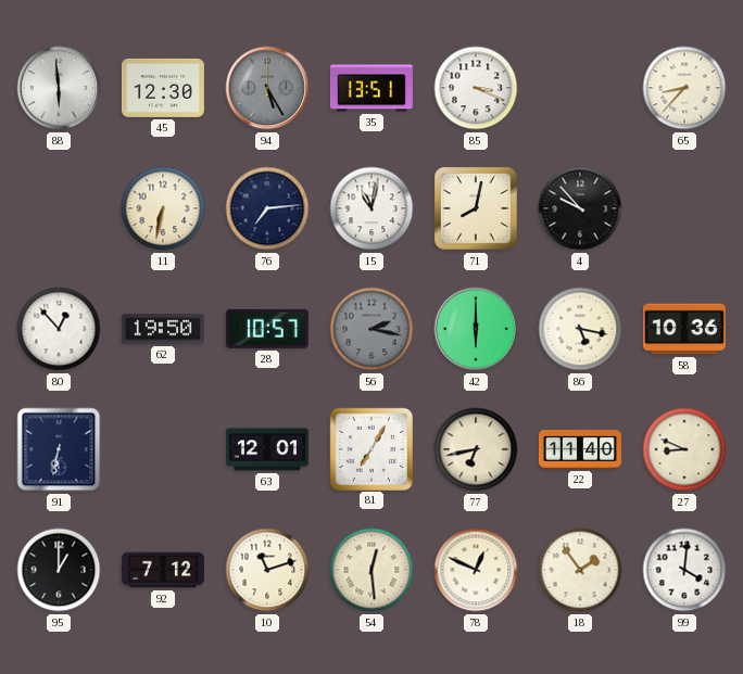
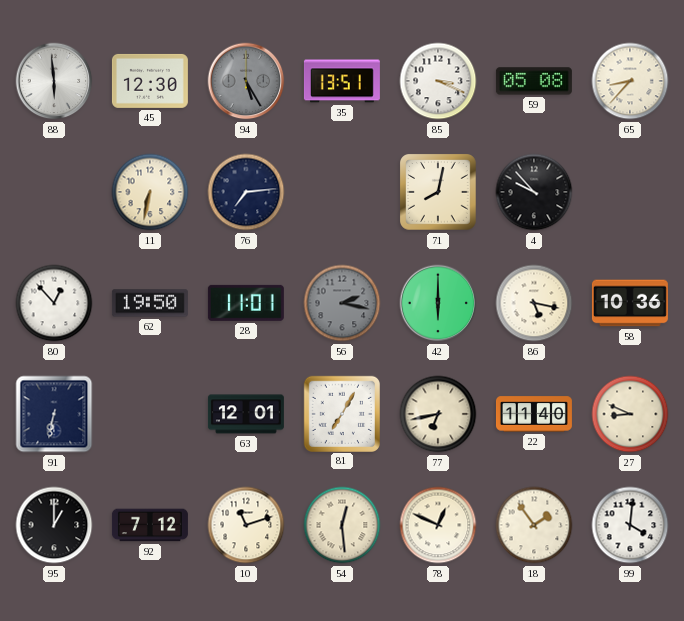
59: none -> 05:08
15: 11:02 -> none
28: 10:57 -> 11:01
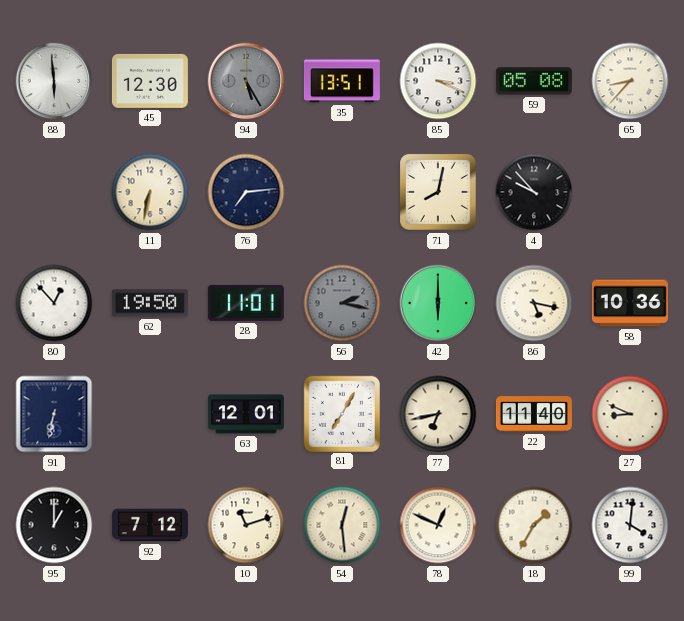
18: 1:54 -> 1:35
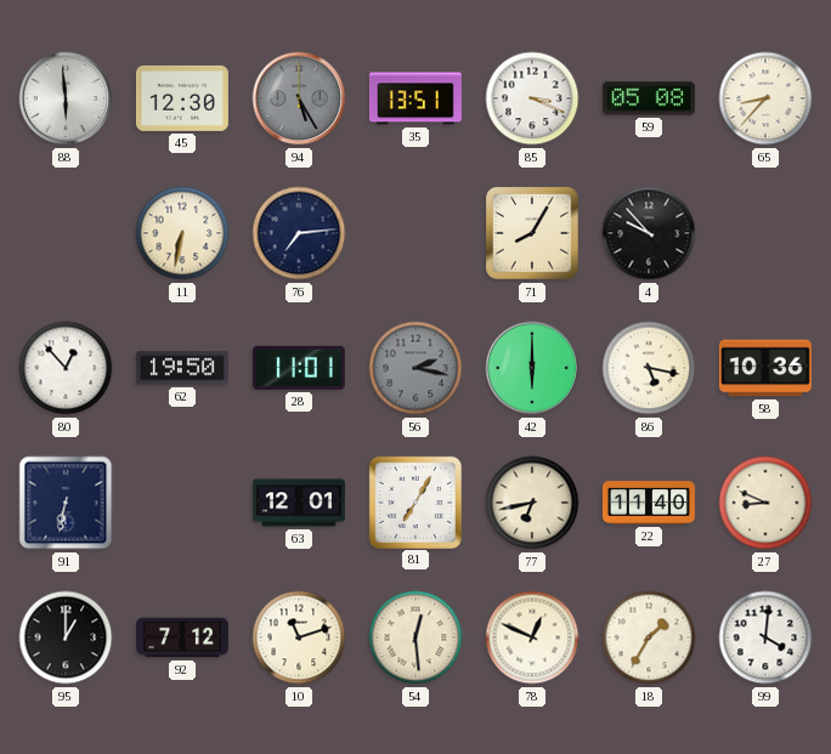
71: 8:02 -> 8:05
